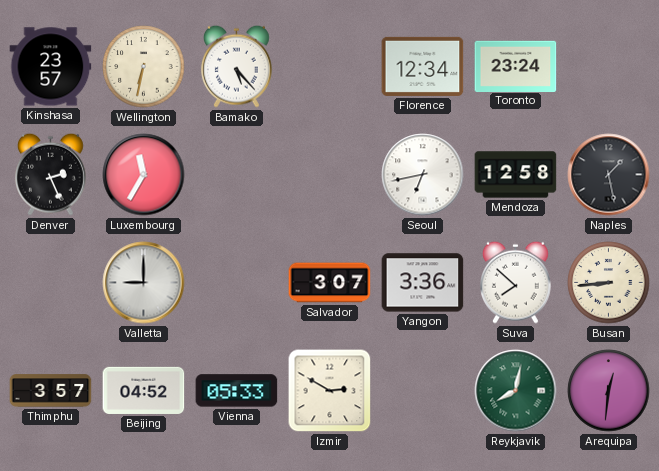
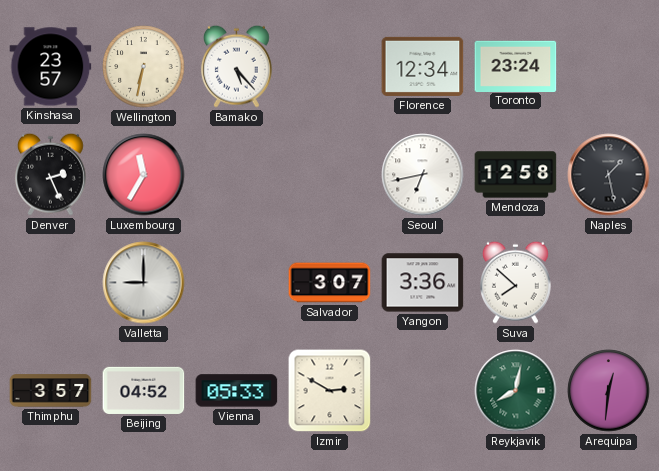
Busan: 8:44 -> none
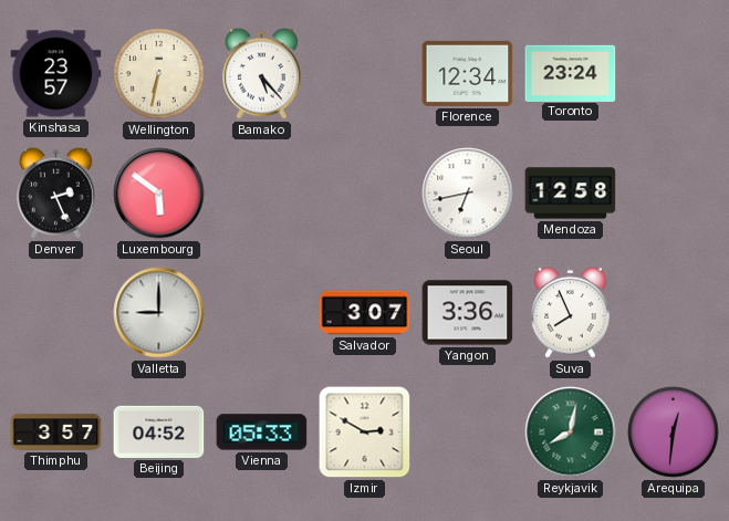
Luxembourg: 11:35 -> 5:51
Naples: 1:28 -> none
Suva: 7:52 -> 7:56
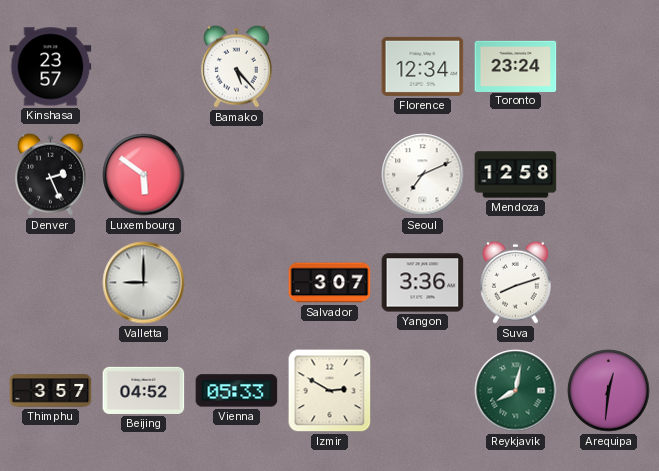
Wellington: 6:32 -> none
Seoul: 6:43 -> 7:11
Suva: 7:56 -> 8:12
